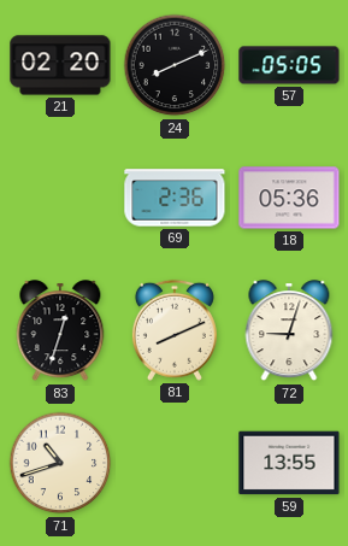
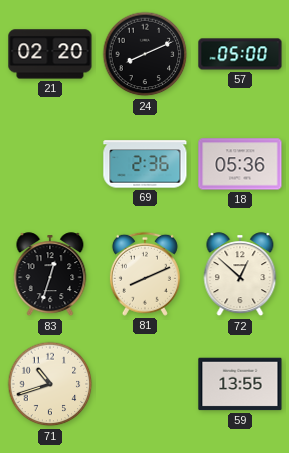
57: 05:05 -> 05:00
72: 9:03 -> 12:52
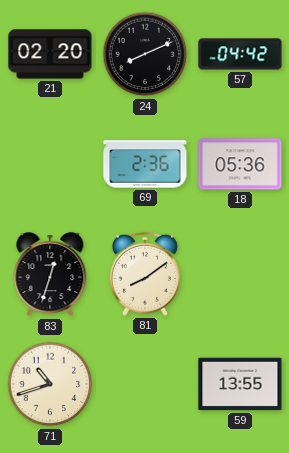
57: 05:00 -> 04:42
81: 8:11 -> 8:09
72: 12:52 -> none
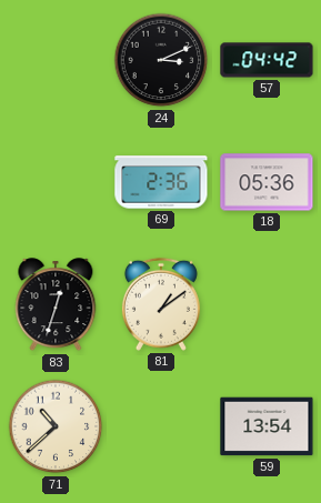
21: 02:20 -> none
24: 8:11 -> 3:11
81: 8:09 -> 1:09
71: 10:42 -> 10:38
59: 13:55 -> 13:54
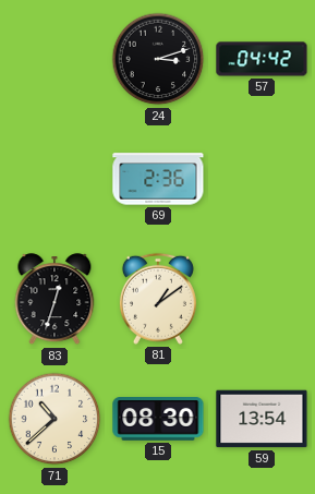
24: 3:11 -> 3:12
18: 05:36 -> none
15: none -> 08:30
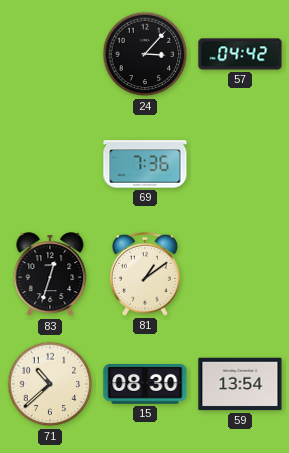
24: 3:12 -> 3:07
69: 2:36 -> 7:36
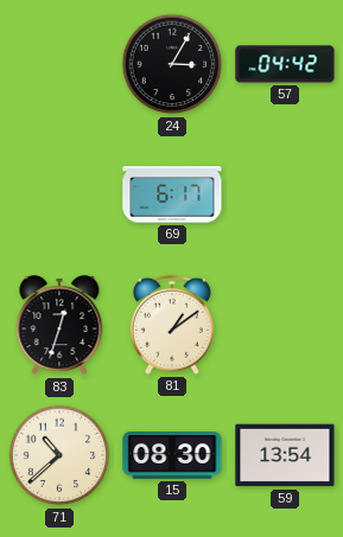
24: 3:07 -> 3:05
69: 7:36 -> 6:17
